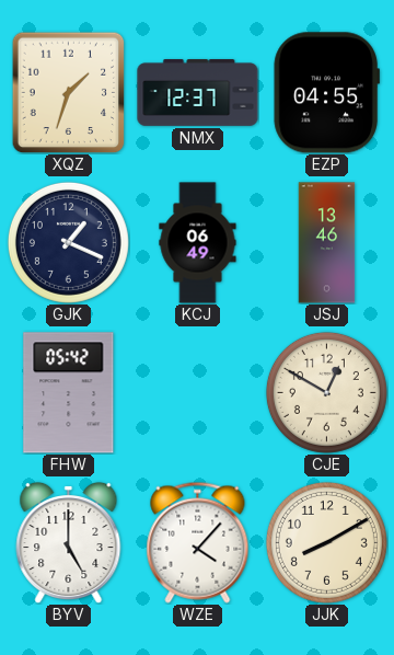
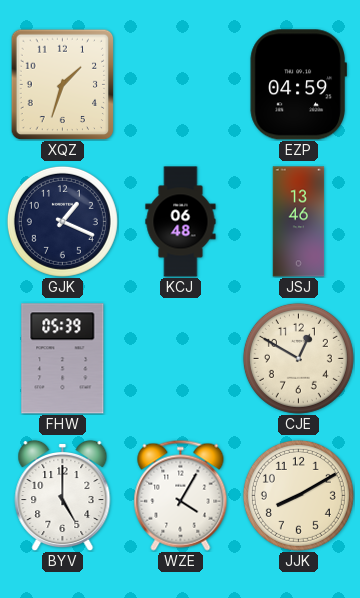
NMX: 12:37 -> none
EZP: 04:55 -> 04:59
KCJ: 06:49 -> 06:48
FHW: 05:42 -> 05:39
WZE: 4:07 -> 4:05
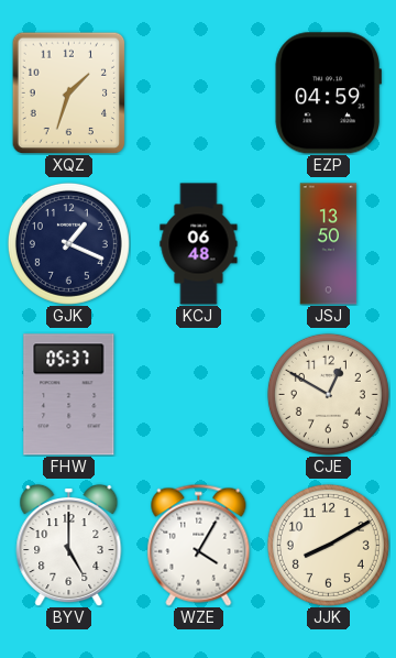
JSJ: 13:46 -> 13:50
FHW: 05:39 -> 05:37
